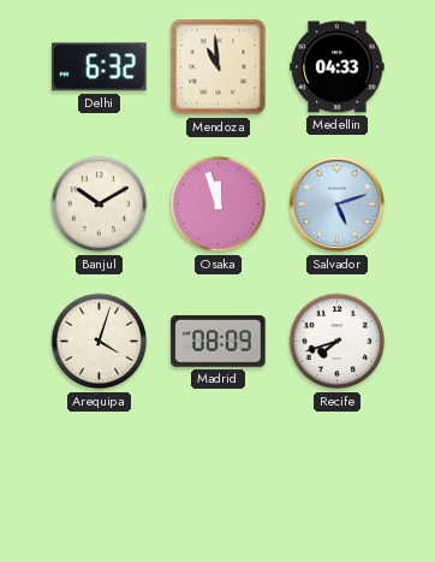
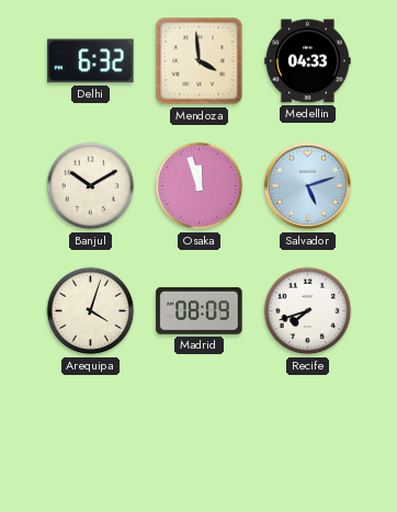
Mendoza: 10:59 -> 3:59
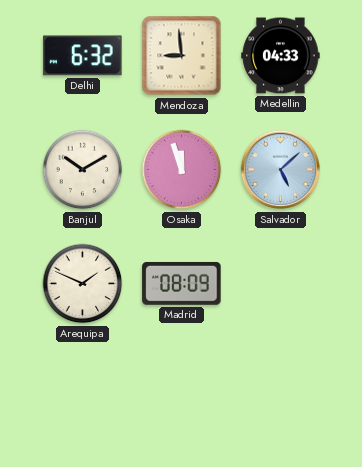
Mendoza: 3:59 -> 8:59
Salvador: 5:12 -> 5:08
Arequipa: 4:03 -> 1:49
Recife: 7:42 -> none
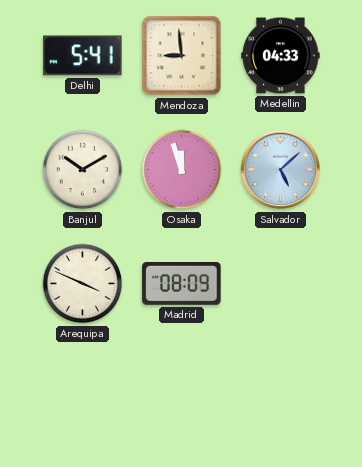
Delhi: 6:32 -> 5:41
Arequipa: 1:49 -> 3:49
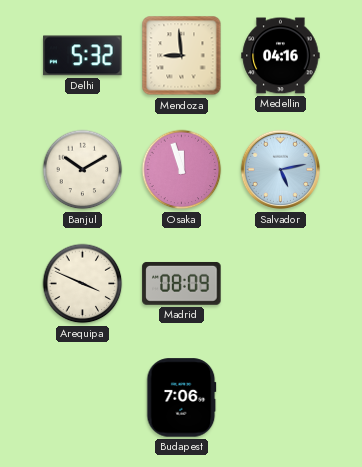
Delhi: 5:41 -> 5:32
Medellin: 04:33 -> 04:16
Salvador: 5:08 -> 5:13
Budapest: none -> 7:06
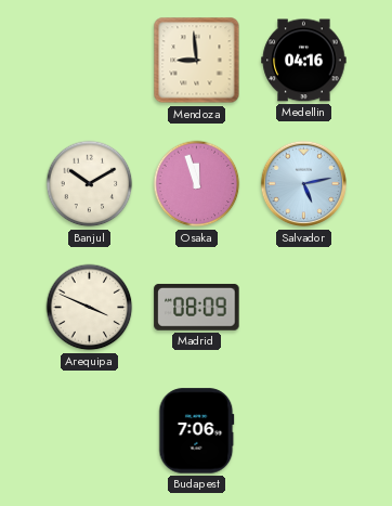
Delhi: 5:32 -> none
